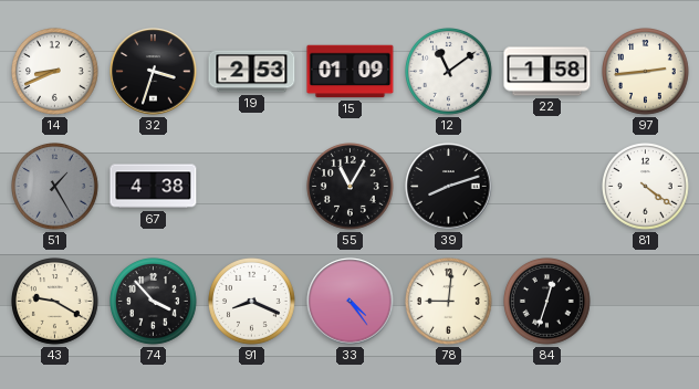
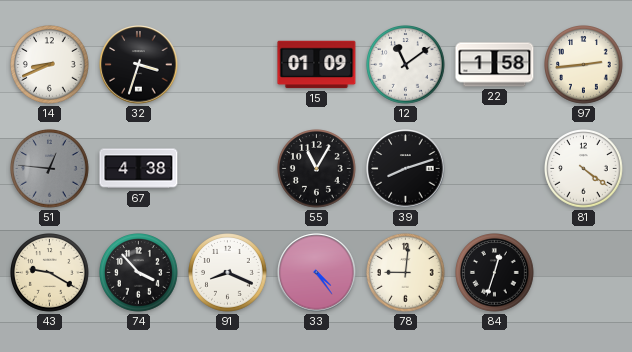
19: 2:53 -> none
51: 1:25 -> 12:46
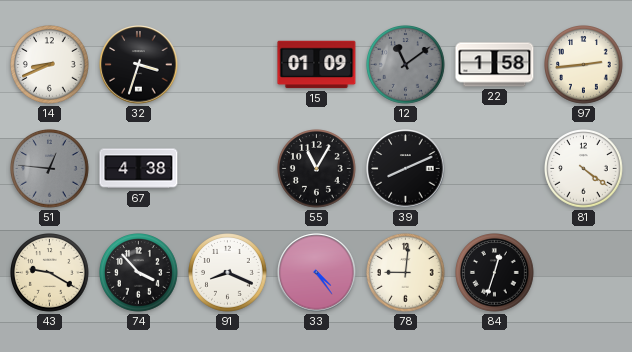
12 dial: white -> grey
39: 8:12 -> 8:11
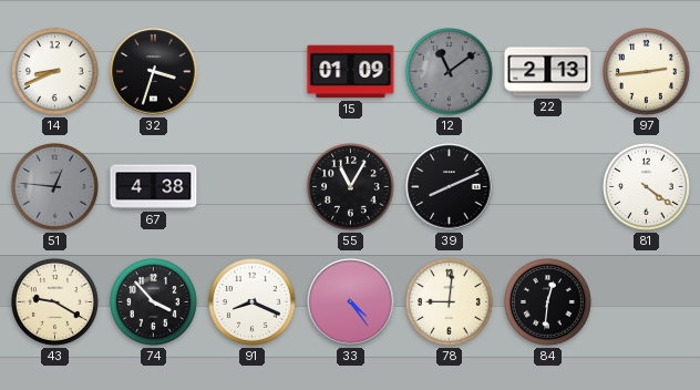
22: 1:58 -> 2:13
84: 12:33 -> 12:31
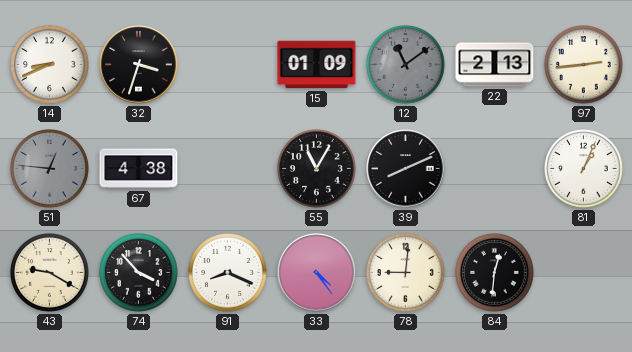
81: 4:21 -> 1:04
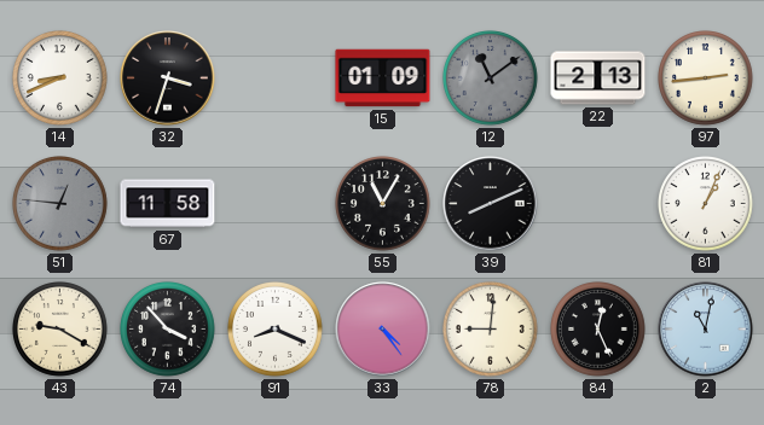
67: 4:38 -> 11:58
84: 12:31 -> 12:26
2: none -> 11:02
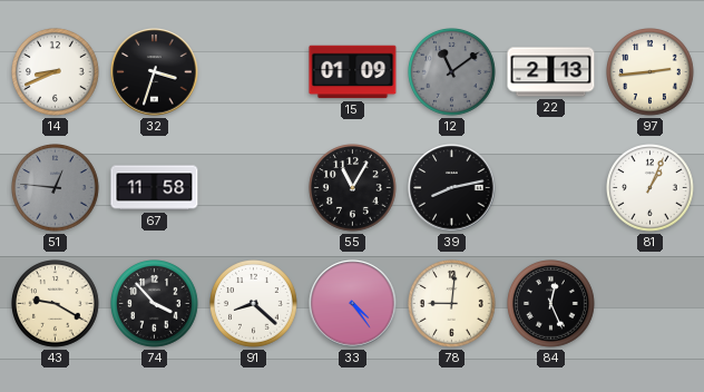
39: 8:11 -> 8:13
91: 8:19 -> 8:22
2: 11:02 -> none
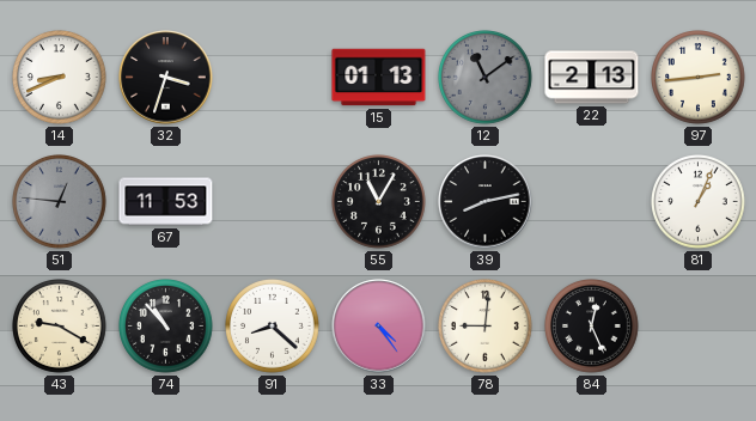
15: 01:09 -> 01:13
67: 11:58 -> 11:53
74: 3:53 -> 10:53
